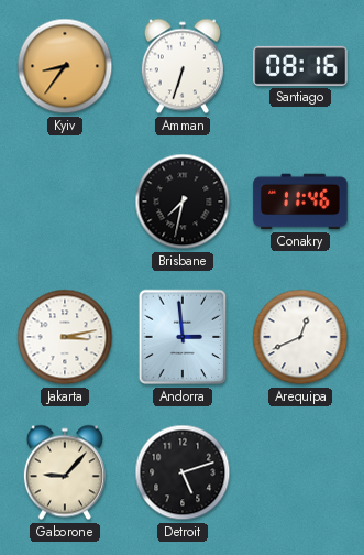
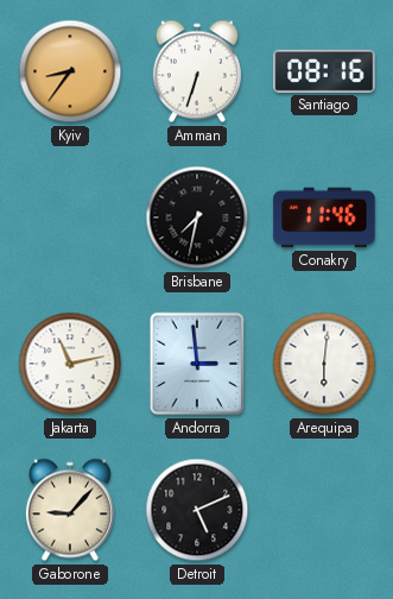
Jakarta: 3:13 -> 11:13
Arequipa: 12:41 -> 6:01
Detroit: 5:12 -> 5:11
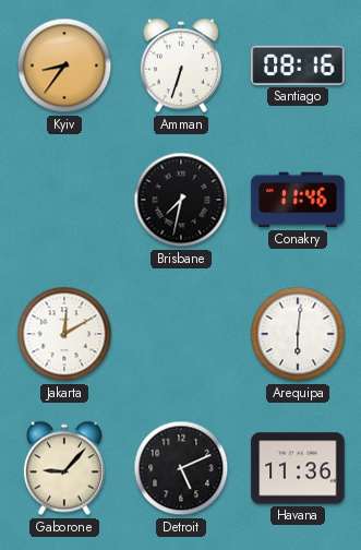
Jakarta: 11:13 -> 12:10
Andorra: 2:59 -> none
Havana: none -> 11:36
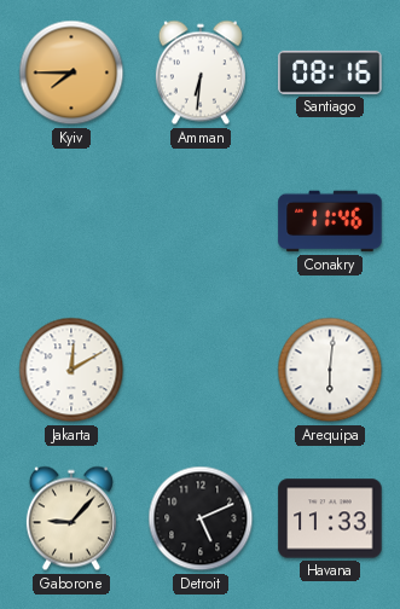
Kyiv: 8:36 -> 7:45
Amman: 6:33 -> 6:31
Brisbane: 7:32 -> none
Havana: 11:36 -> 11:33
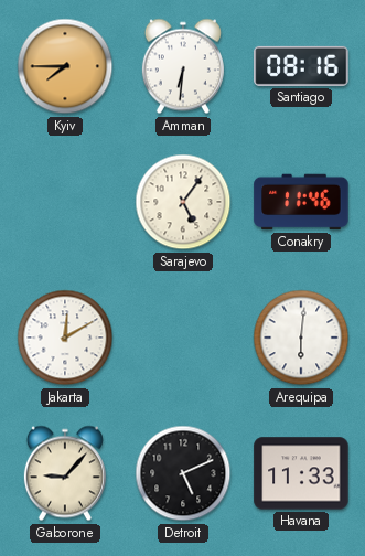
Sarajevo: none -> 5:06
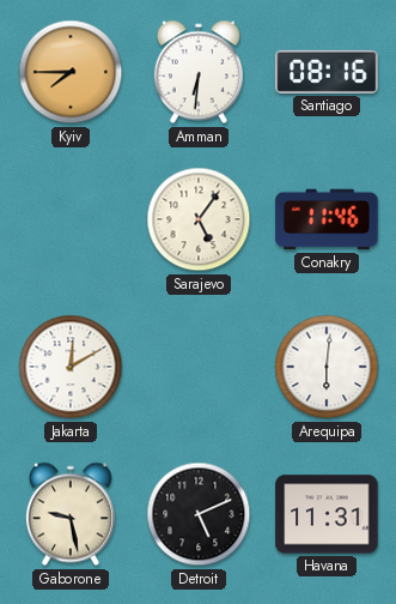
Gaborone: 9:07 -> 9:28
Havana: 11:33 -> 11:31
